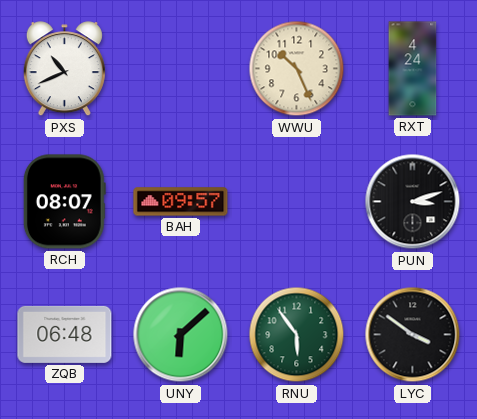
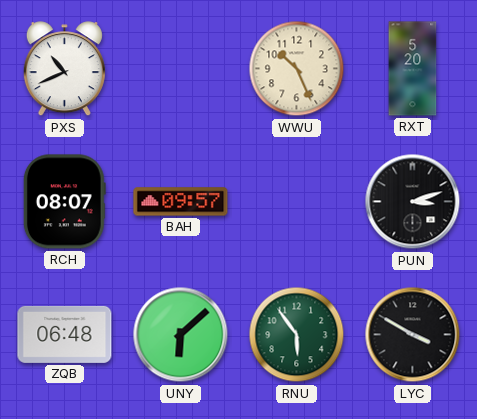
RXT: 4:24 -> 5:20
LYC: 3:51 -> 3:50
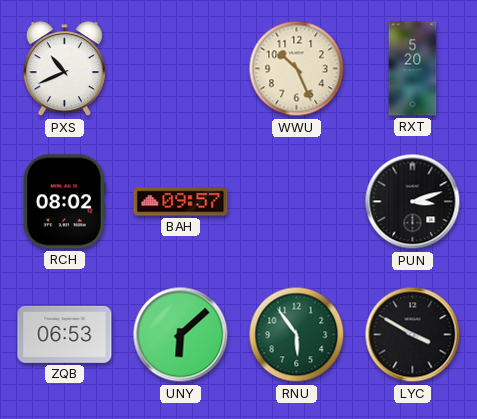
RCH: 08:07 -> 08:02
ZQB: 06:48 -> 06:53
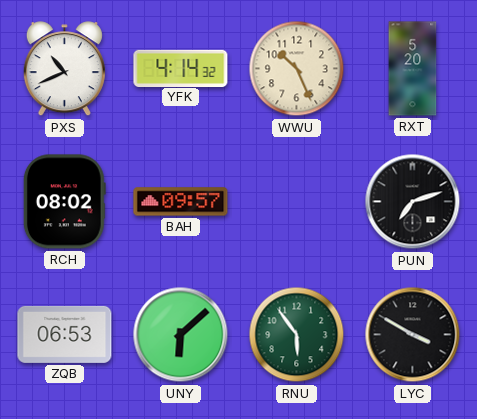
YFK: none -> 4:14
PUN: 3:12 -> 7:12
